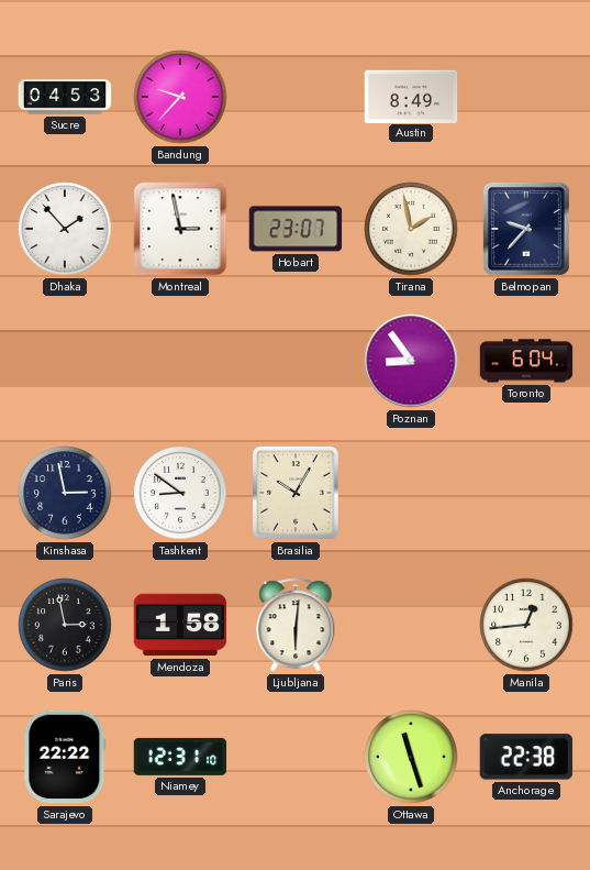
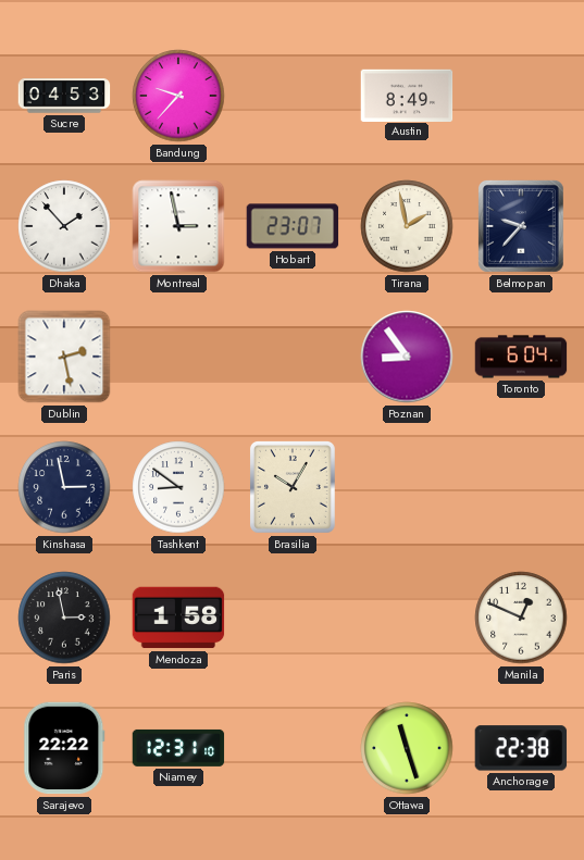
Dublin: none -> 2:28
Ljubljana: 6:01 -> none
Manila: 12:44 -> 12:49
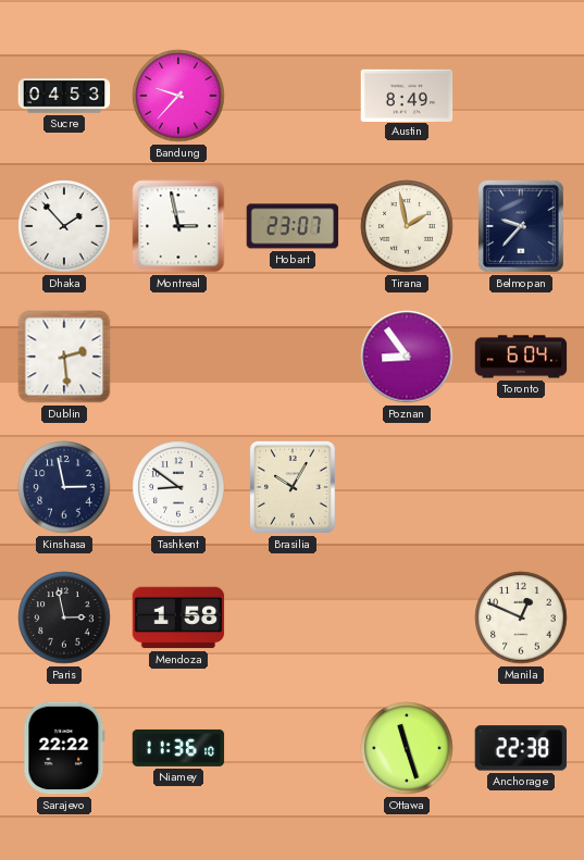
Dublin: 2:28 -> 2:29
Niamey: 12:31 -> 11:36
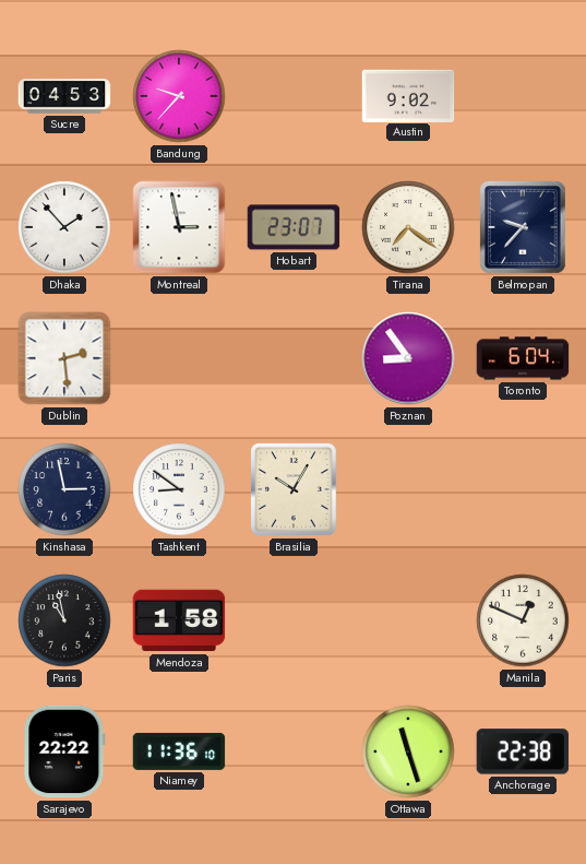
Austin: 8:49 -> 9:02
Tirana: 1:58 -> 7:21
Paris: 2:58 -> 10:58
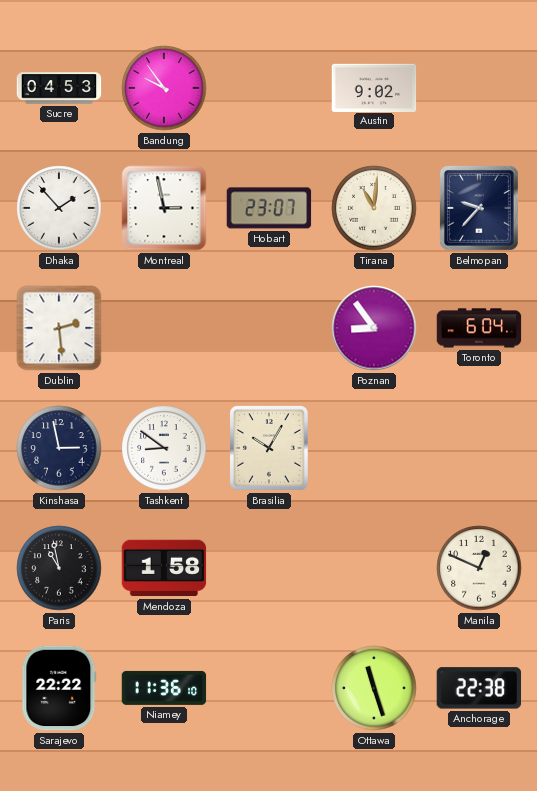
Bandung: 9:37 -> 9:54
Tirana: 7:21 -> 11:01
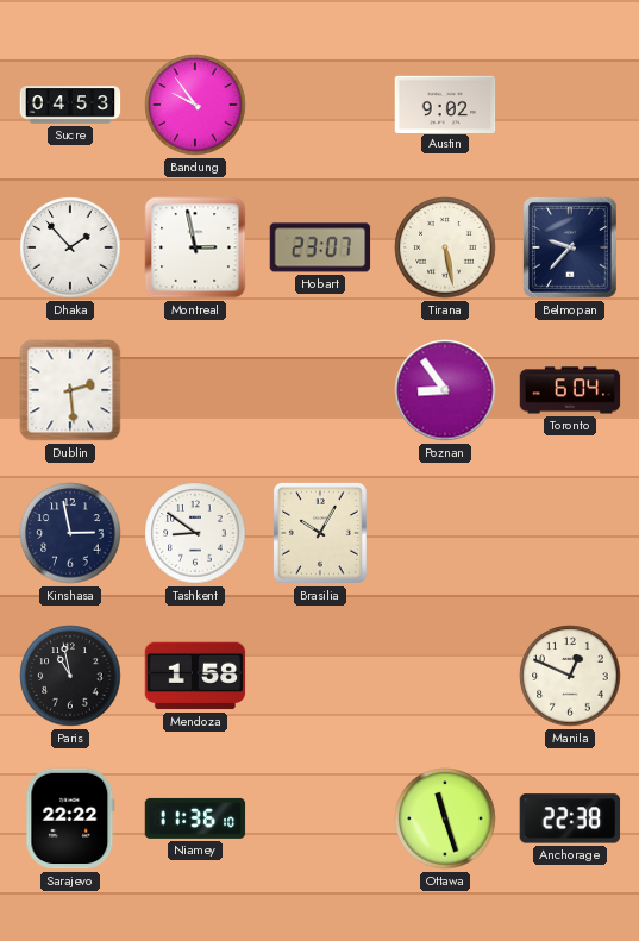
Tirana: 11:01 -> 5:28
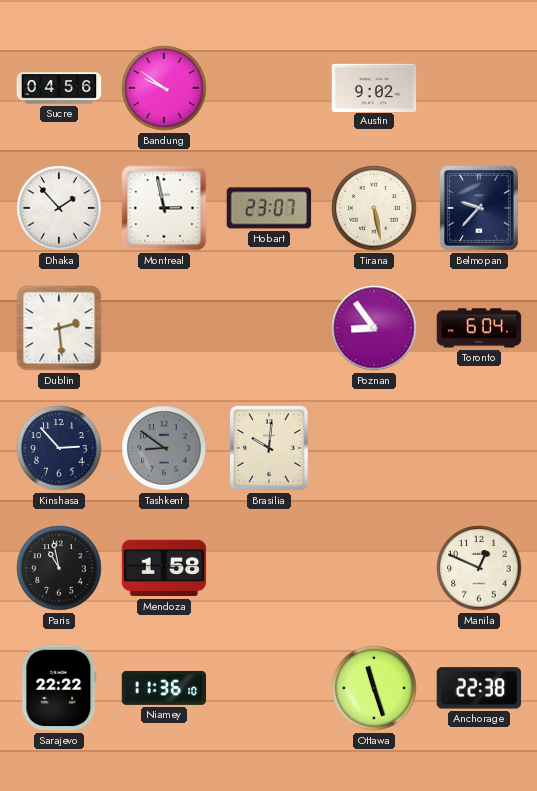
Sucre: 04:53 -> 04:56
Bandung: 9:54 -> 9:51
Kinshasa: 2:58 -> 2:53
Tashkent dial: white -> grey
Brasilia: 10:05 -> 10:01
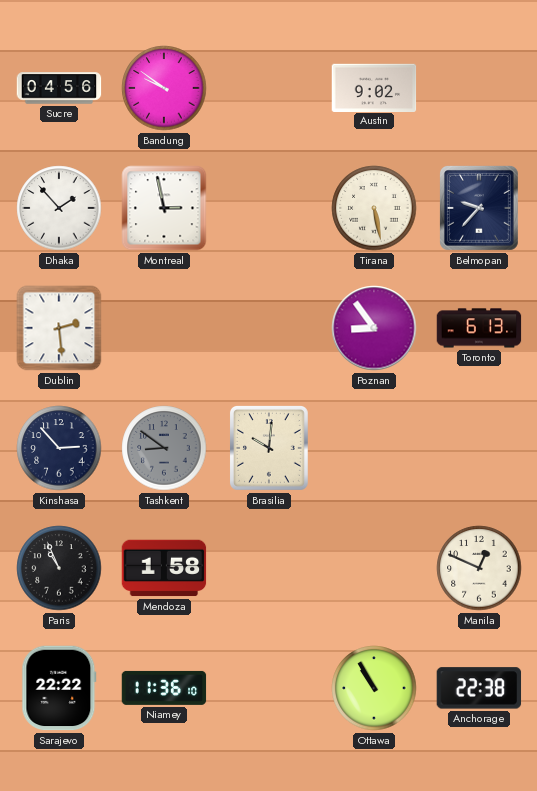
Hobart: 23:07 -> none
Toronto: 6:04 -> 6:13
Paris: 10:58 -> 10:56
Ottawa: 11:27 -> 10:55
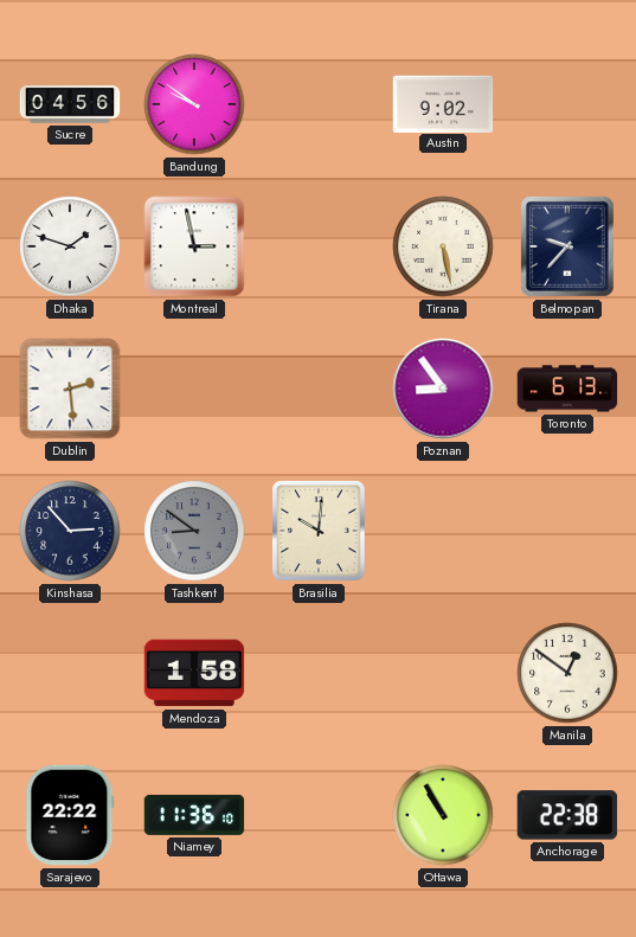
Dhaka: 1:53 -> 1:48
Paris: 10:56 -> none
Manila: 12:49 -> 12:51
